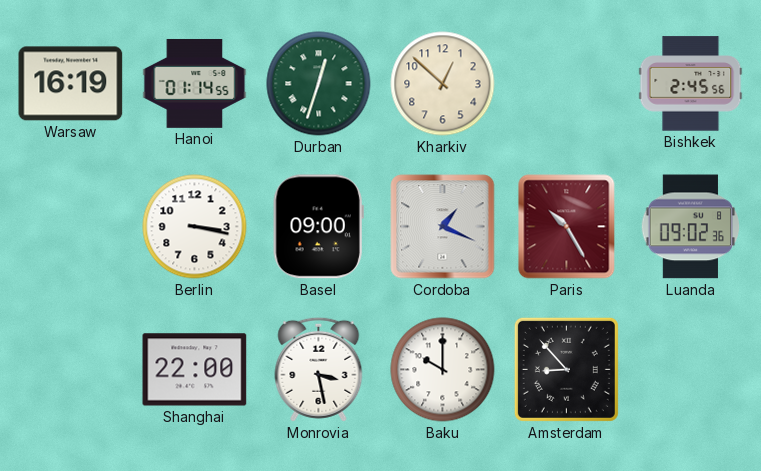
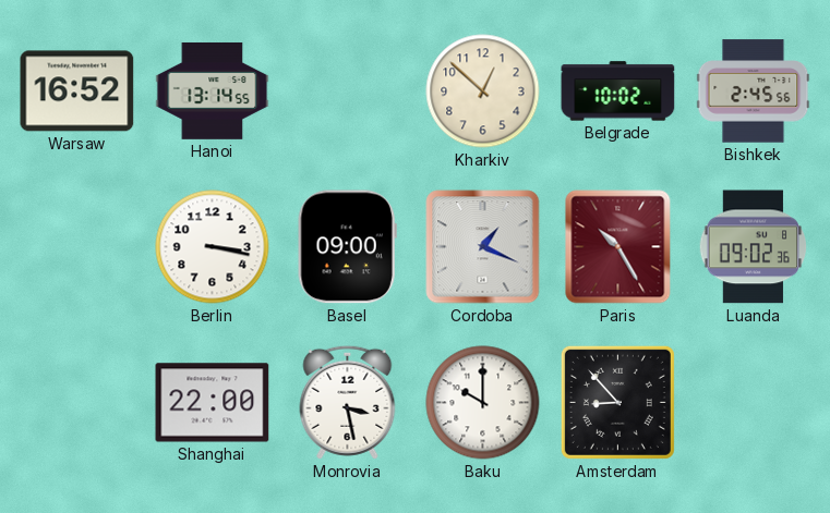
Warsaw: 16:19 -> 16:52
Hanoi: 01:14 -> 13:14
Durban: 12:33 -> none
Belgrade: none -> 10:02
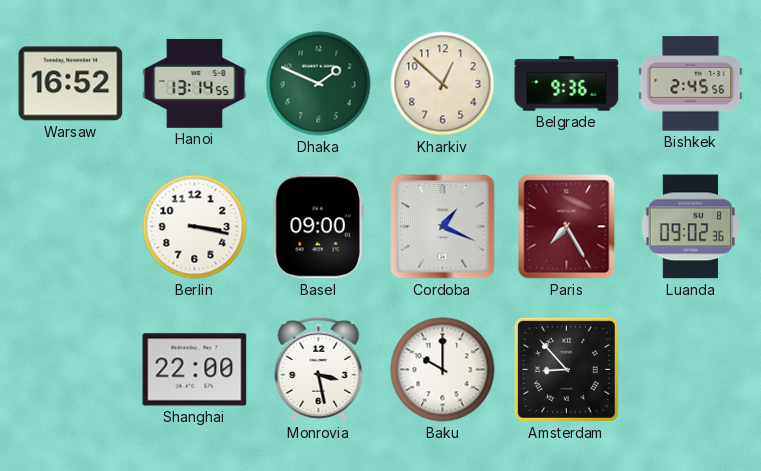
Dhaka: none -> 1:49
Belgrade: 10:02 -> 9:36
Paris: 10:25 -> 7:25
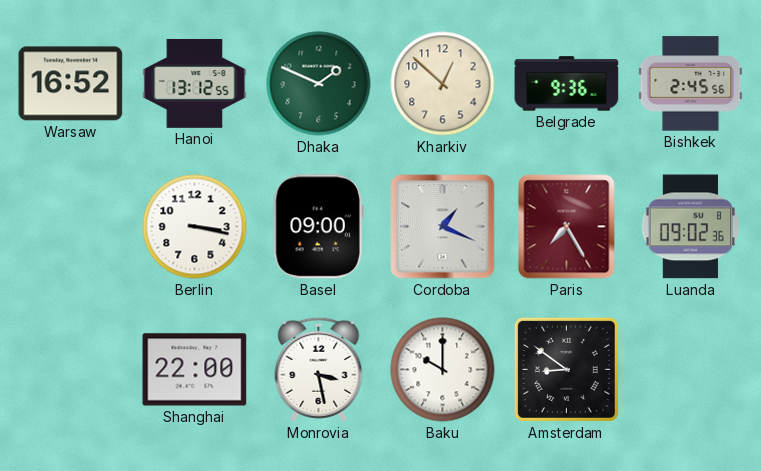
Hanoi: 13:14 -> 13:12
Amsterdam: 8:53 -> 8:51
